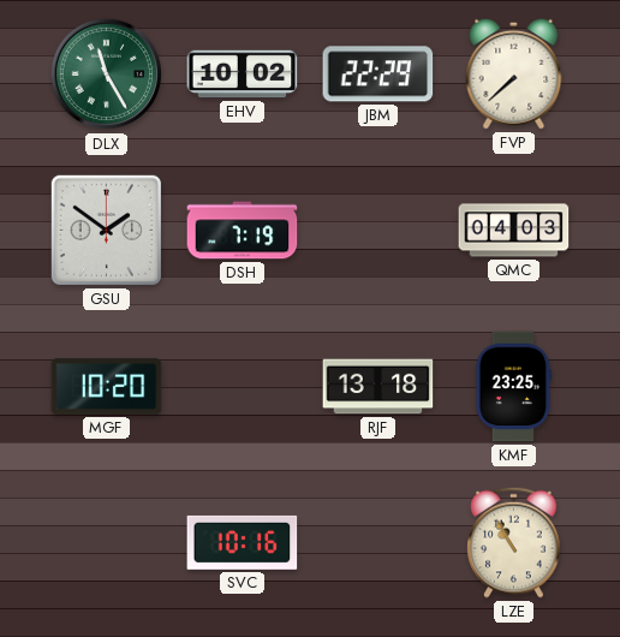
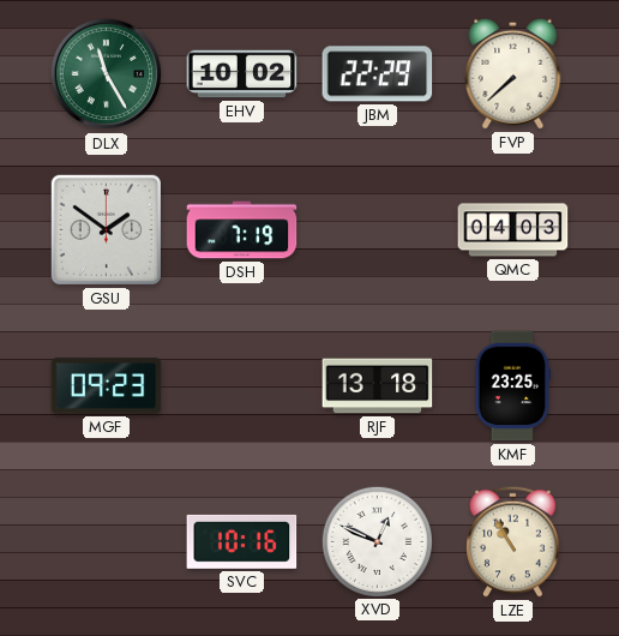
MGF: 10:20 -> 09:23
XVD: none -> 12:49
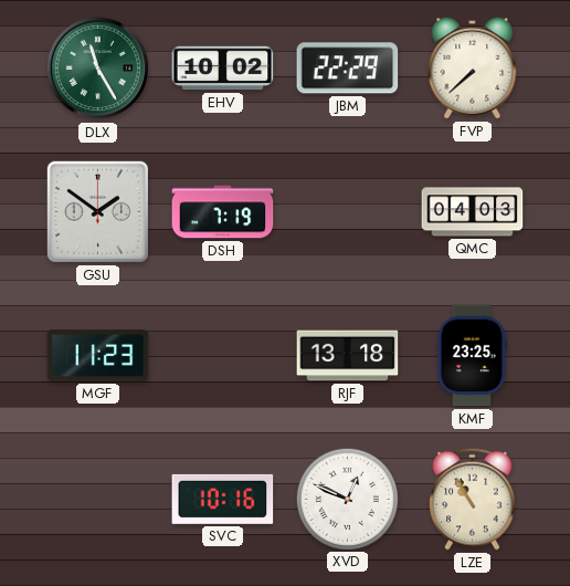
MGF: 09:23 -> 11:23
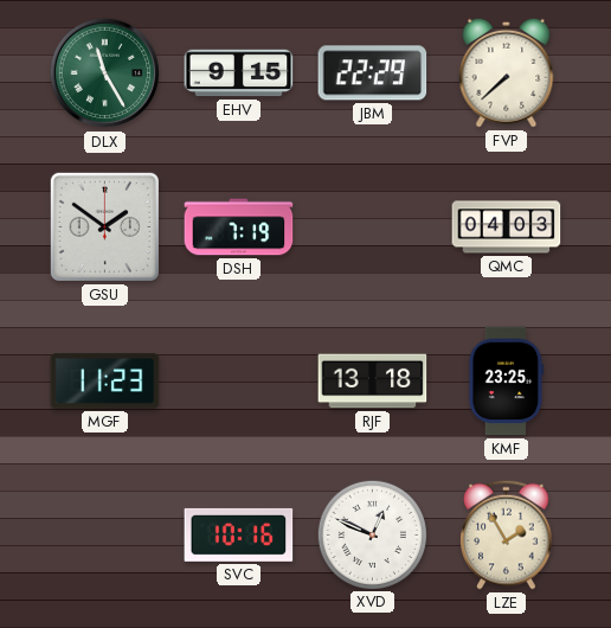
EHV: 10:02 -> 9:15
LZE: 10:55 -> 1:55
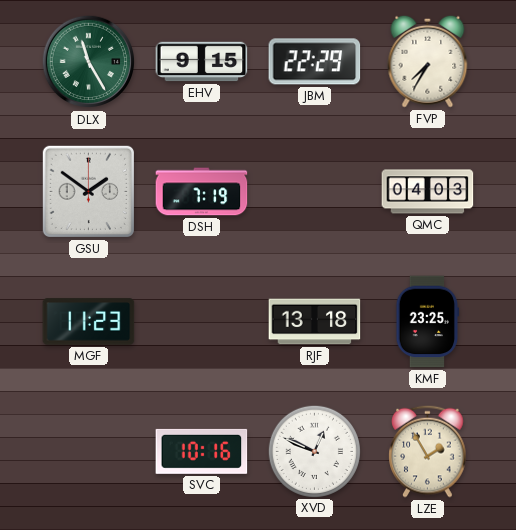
FVP: 7:38 -> 7:35
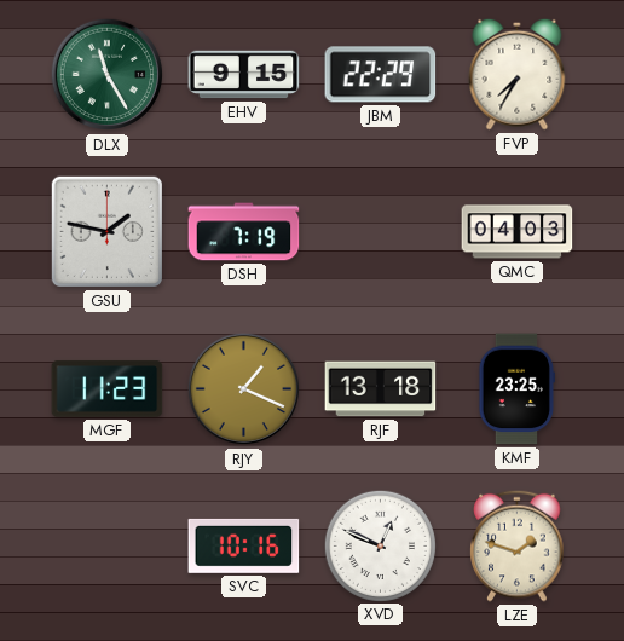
GSU: 1:51 -> 1:47
RJY: none -> 1:19
LZE: 1:55 -> 1:48
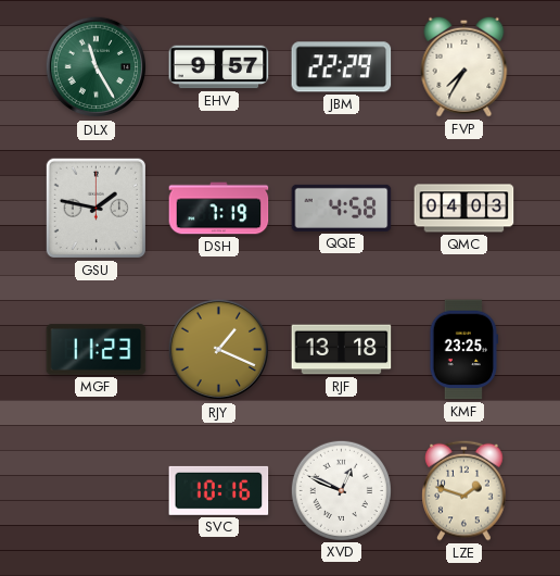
EHV: 9:15 -> 9:57
QQE: none -> 4:58
